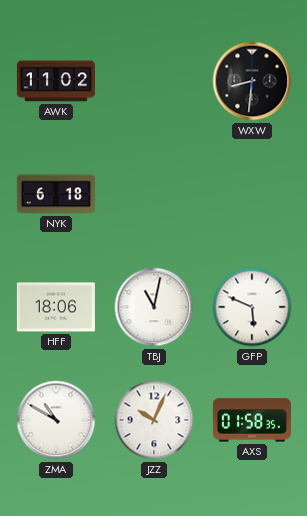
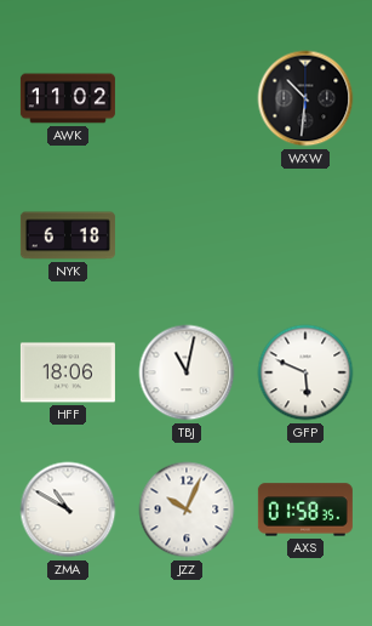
WXW: 8:31 -> 10:31
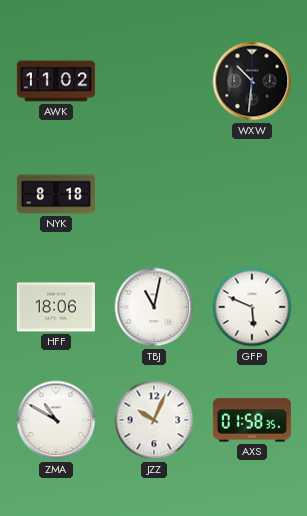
NYK: 6:18 -> 8:18
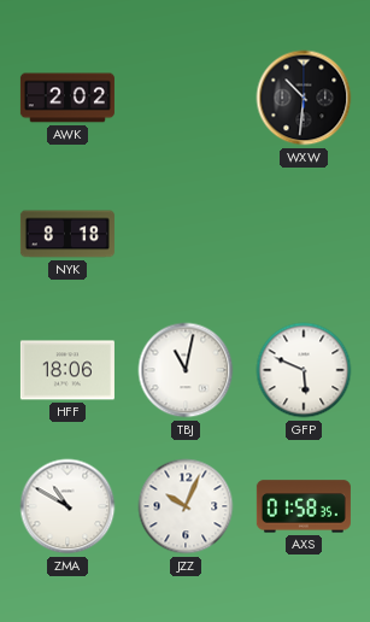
AWK: 11:02 -> 2:02
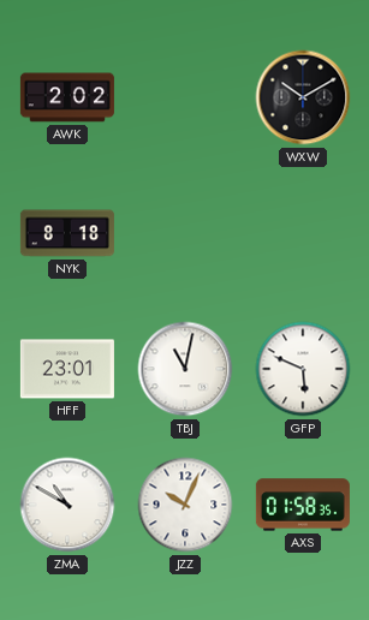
WXW: 10:31 -> 10:10
HFF: 18:06 -> 23:01
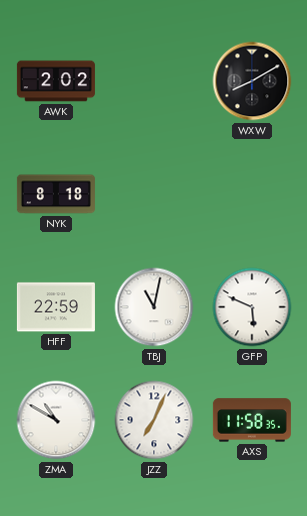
WXW: 10:10 -> 8:10
HFF: 23:01 -> 22:59
JZZ: 10:04 -> 7:04
AXS: 01:58 -> 11:58
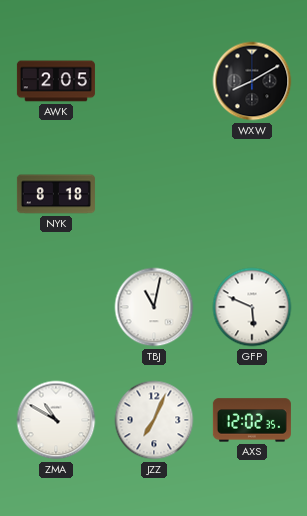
AWK: 2:02 -> 2:05
HFF: 22:59 -> none
AXS: 11:58 -> 12:02
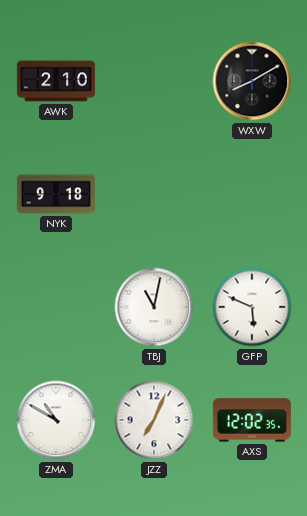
AWK: 2:05 -> 2:10
NYK: 8:18 -> 9:18
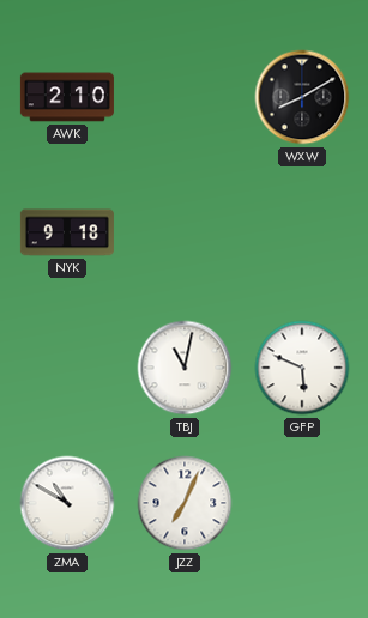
AXS: 12:02 -> none
